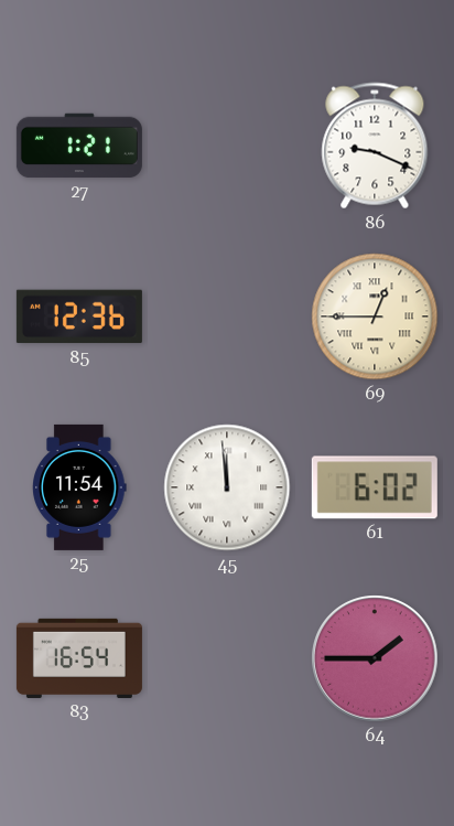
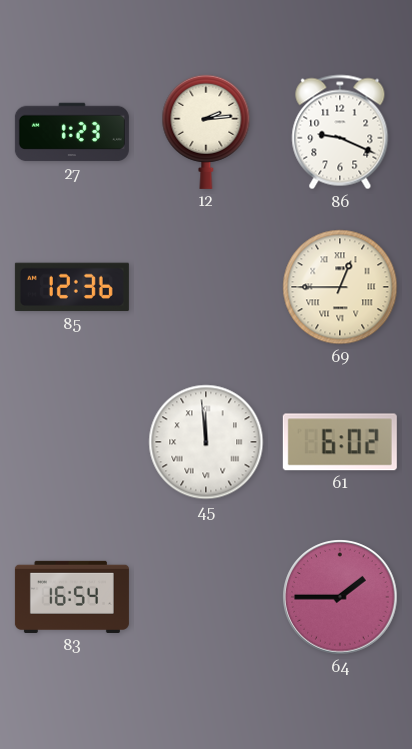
27: 1:21 -> 1:23
12: none -> 2:14
25: 11:54 -> none
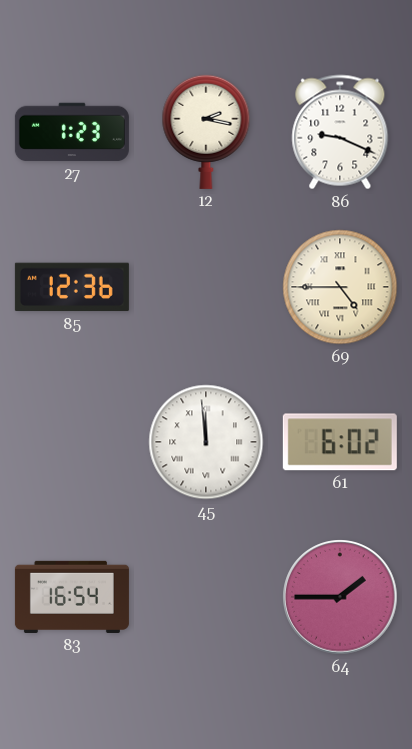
12: 2:14 -> 2:17
69: 12:45 -> 4:45
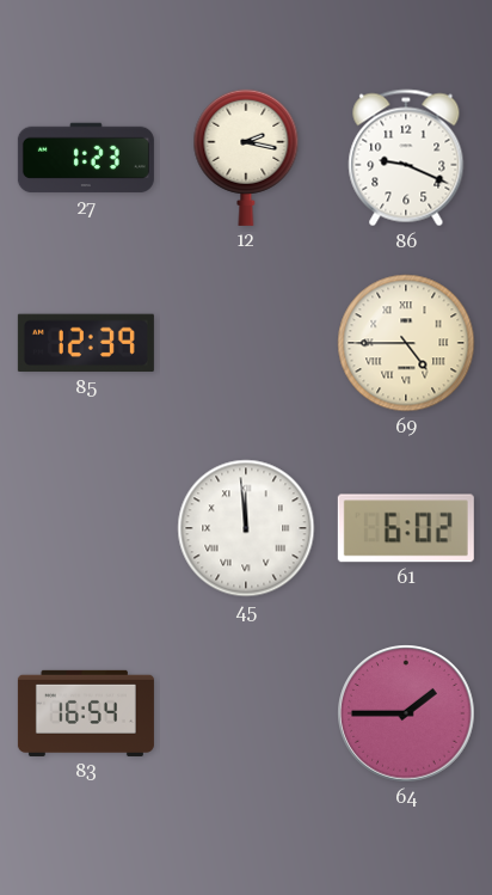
85: 12:36 -> 12:39
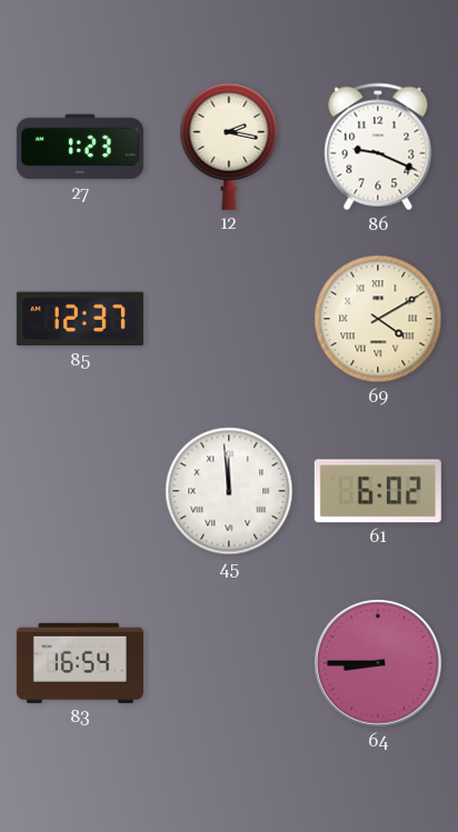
85: 12:39 -> 12:37
69: 4:45 -> 4:10
64: 1:45 -> 8:45
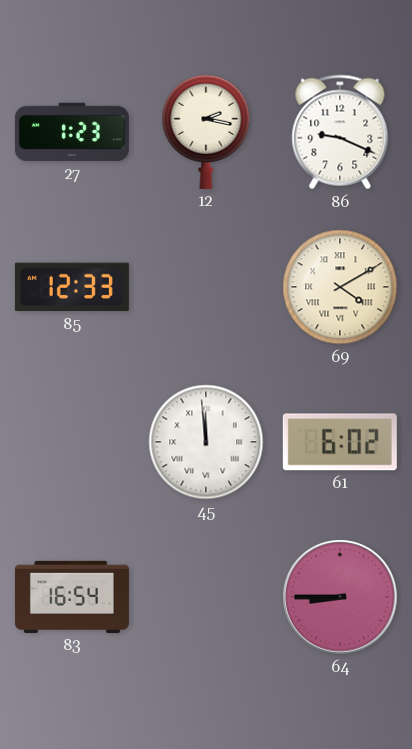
85: 12:37 -> 12:33
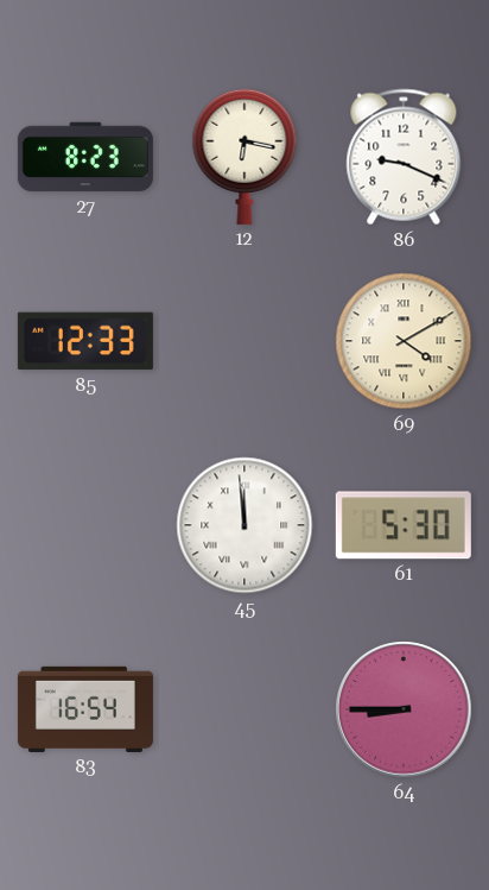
27: 1:23 -> 8:23
12: 2:17 -> 6:17
61: 6:02 -> 5:30
